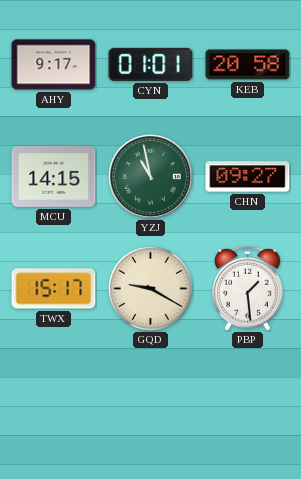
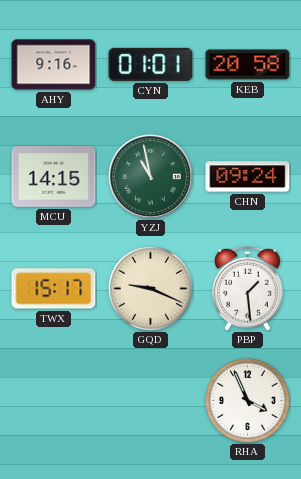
AHY: 9:17 -> 9:16
CHN: 09:27 -> 09:24
GQD: 9:20 -> 9:19
RHA: none -> 3:56
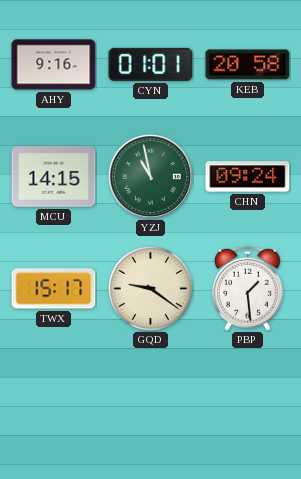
GQD: 9:19 -> 9:21
RHA: 3:56 -> none
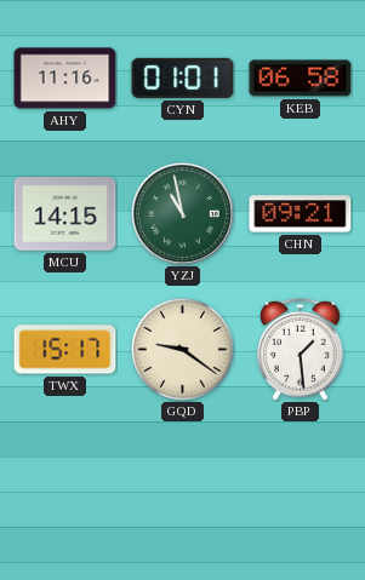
AHY: 9:16 -> 11:16
KEB: 20:58 -> 06:58
CHN: 09:24 -> 09:21
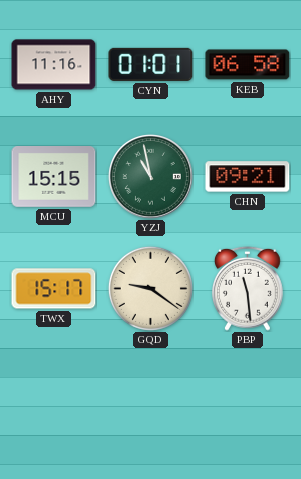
MCU: 14:15 -> 15:15
PBP: 1:29 -> 11:29
